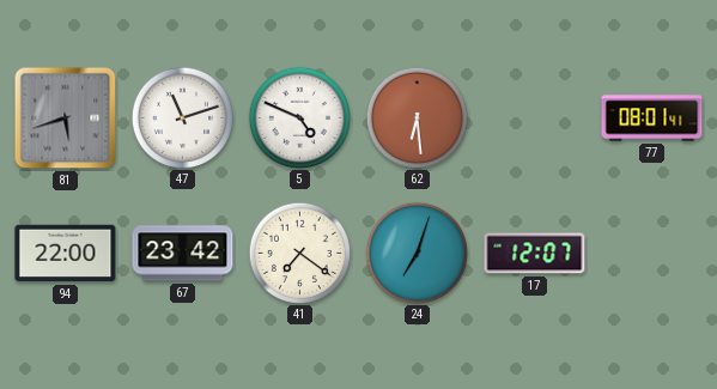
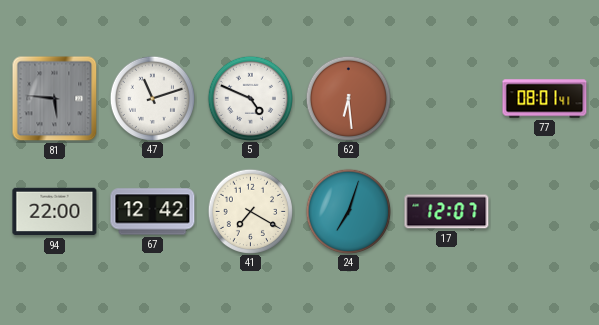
81: 5:42 -> 5:46
67: 23:42 -> 12:42
41: 7:21 -> 7:20
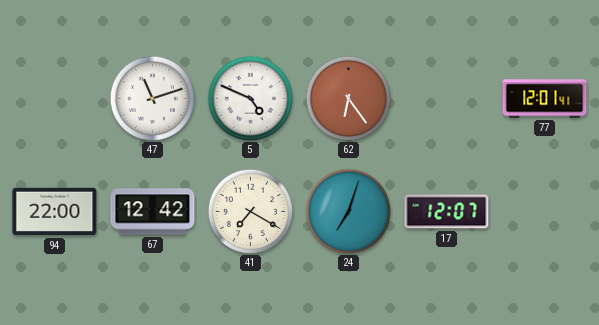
81: 5:46 -> none
62: 6:29 -> 6:24
77: 08:01 -> 12:01
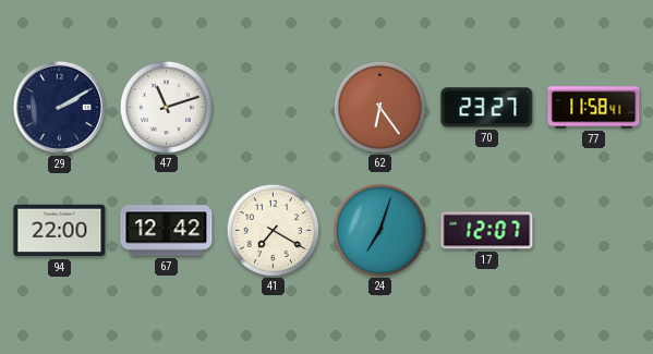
29: none -> 2:10
5: 4:49 -> none
70: none -> 23:27
77: 12:01 -> 11:58
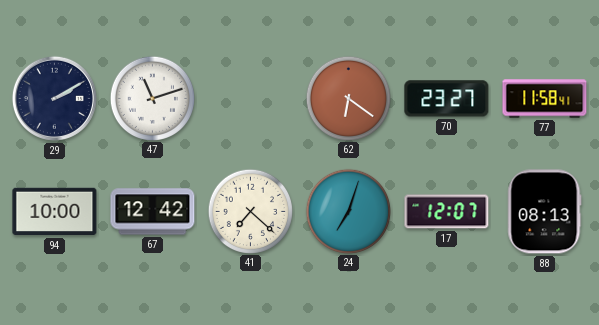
62: 6:24 -> 6:21
94: 22:00 -> 10:00
41: 7:20 -> 7:22
88: none -> 08:13
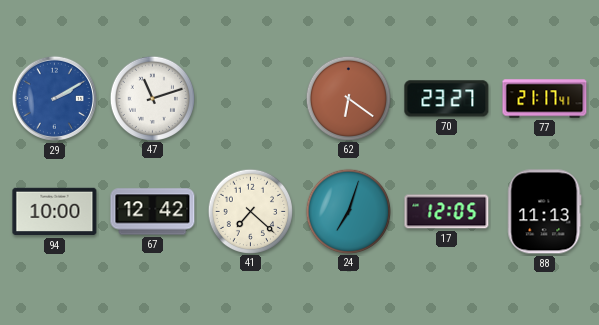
29 dial: navy -> blue
77: 11:58 -> 21:17
17: 12:07 -> 12:05
88: 08:13 -> 11:13
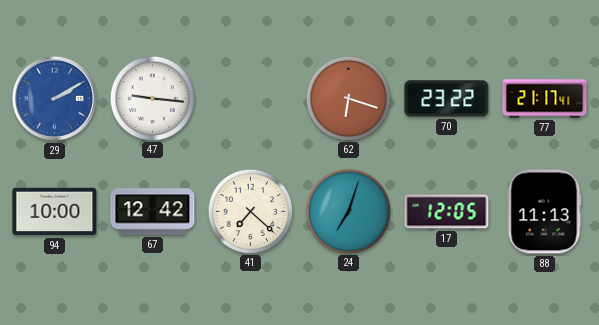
47: 11:12 -> 9:16
62: 6:21 -> 6:18
70: 23:27 -> 23:22
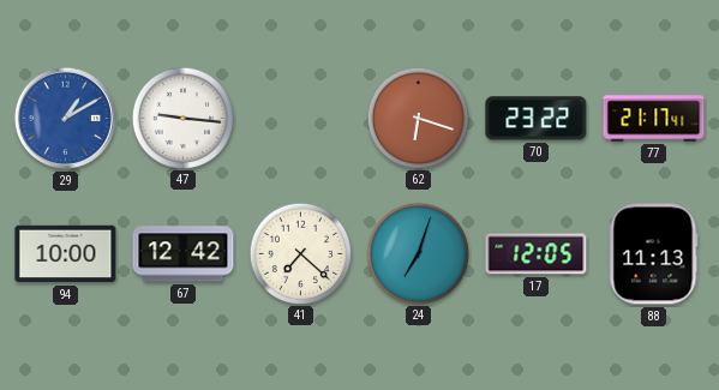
29: 2:10 -> 1:10
